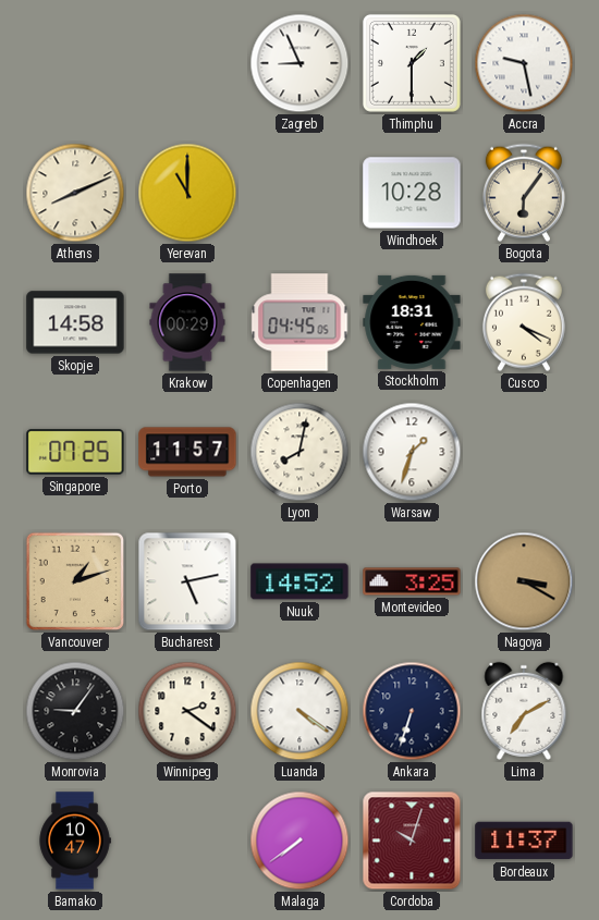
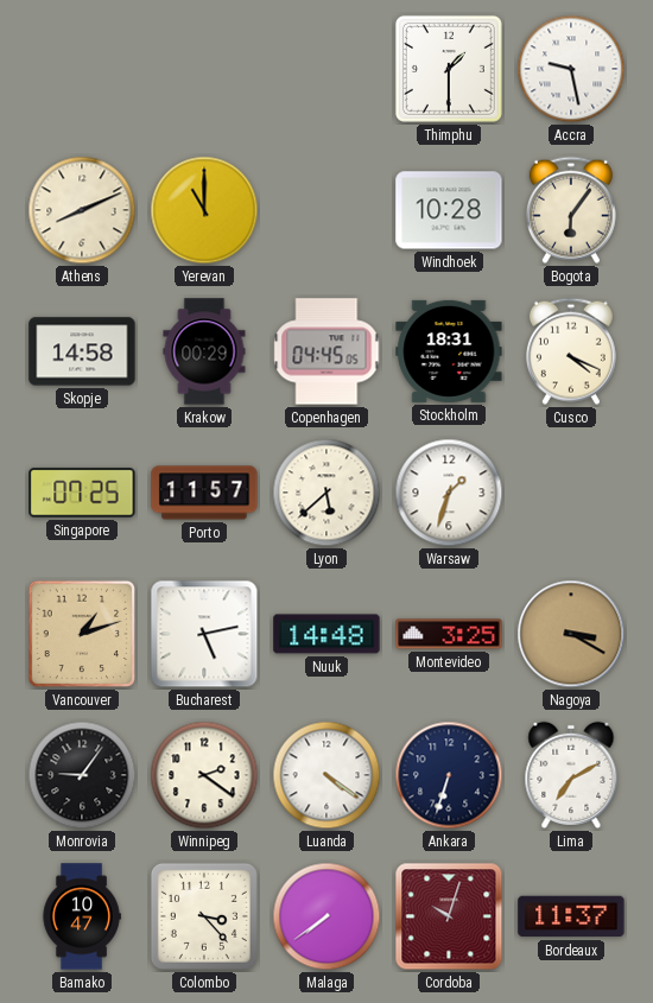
Zagreb: 8:56 -> none
Lyon: 8:02 -> 5:38
Nuuk: 14:52 -> 14:48
Colombo: none -> 3:23
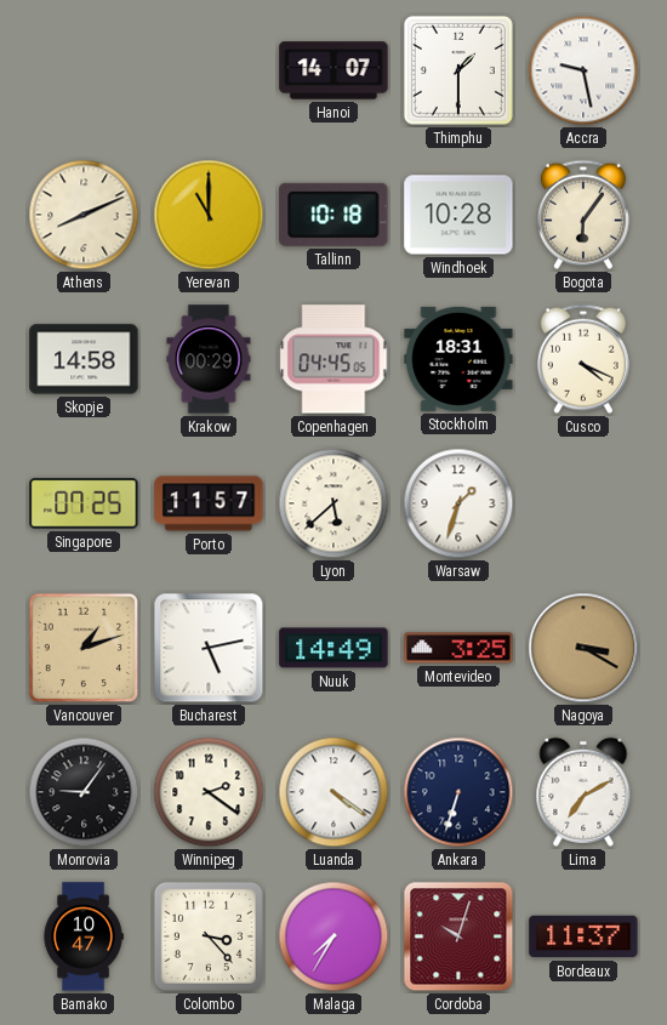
Hanoi: none -> 14:07
Tallinn: none -> 10:18
Nuuk: 14:48 -> 14:49
Malaga: 7:39 -> 7:35
